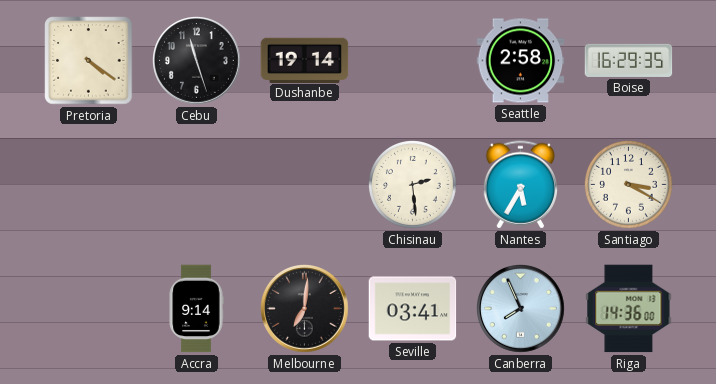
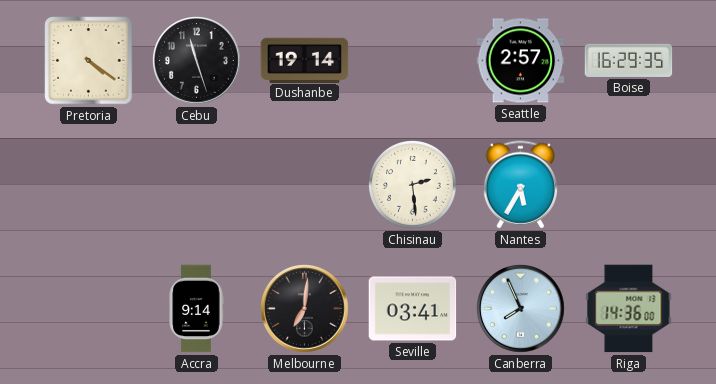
Seattle: 2:58 -> 2:57
Santiago: 3:20 -> none
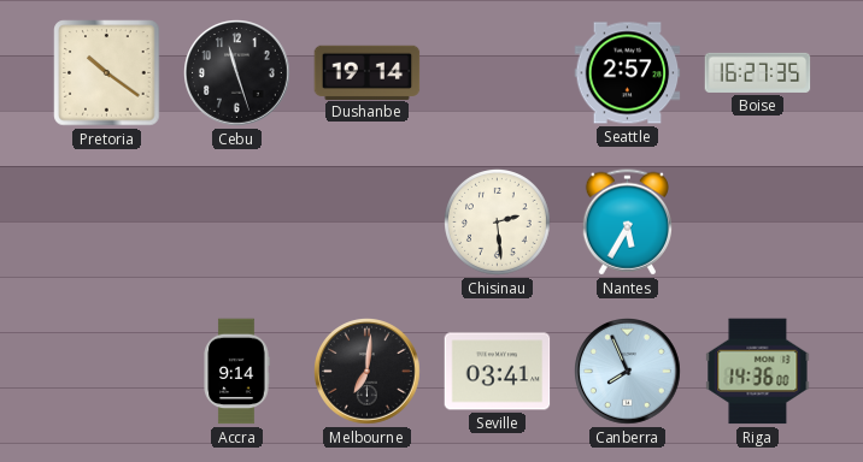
Pretoria: 4:21 -> 10:21
Boise: 16:29 -> 16:27
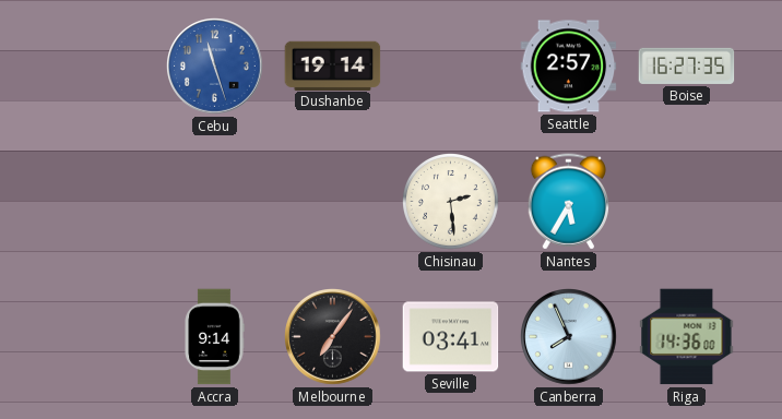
Pretoria: 10:21 -> none
Cebu dial: black -> blue
Melbourne: 7:01 -> 7:06
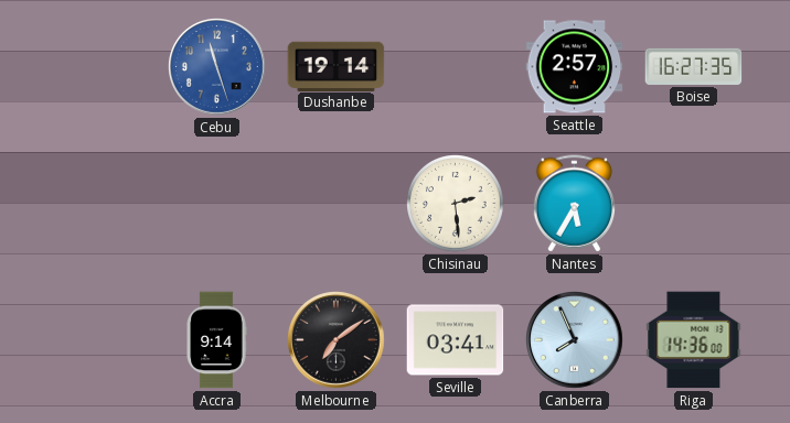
Melbourne: 7:06 -> 7:09
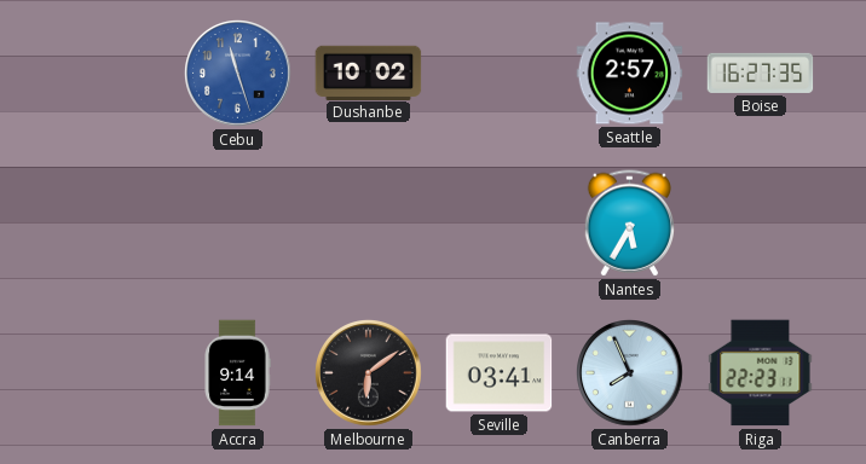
Dushanbe: 19:14 -> 10:02
Chisinau: 2:29 -> none
Melbourne: 7:09 -> 6:09
Riga: 14:36 -> 22:23
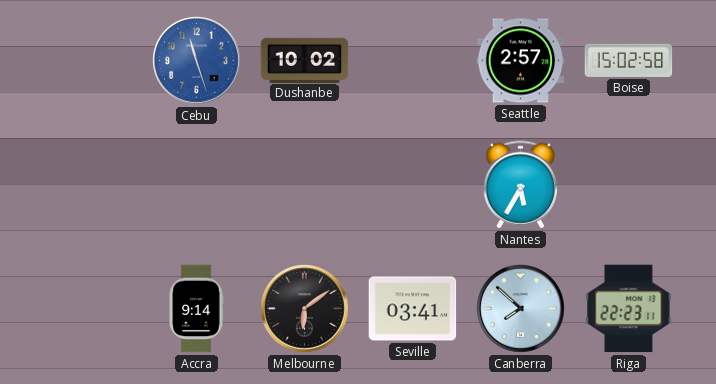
Boise: 16:27 -> 15:02
Canberra: 7:56 -> 7:52
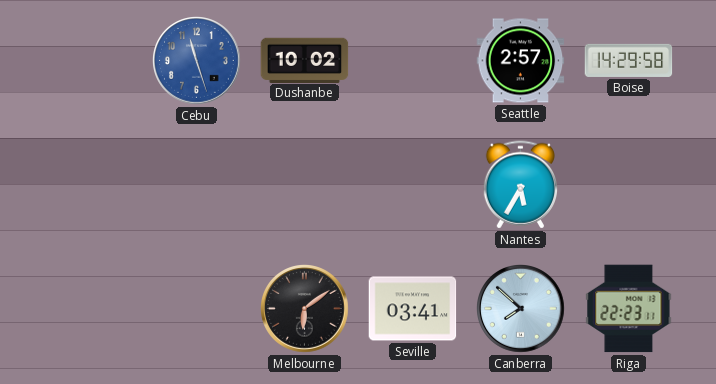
Boise: 15:02 -> 14:29
Accra: 9:14 -> none
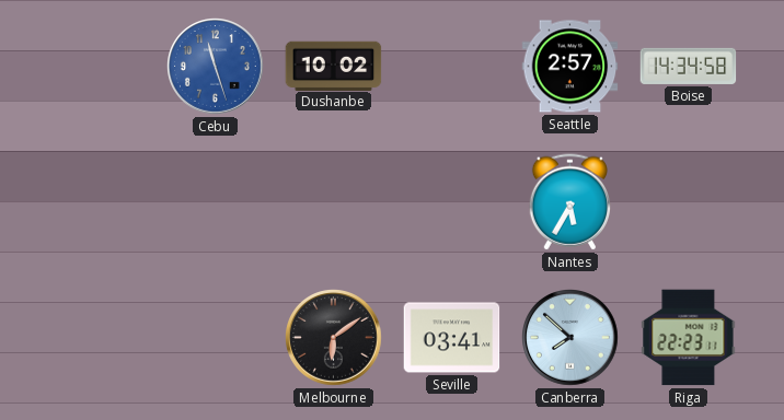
Boise: 14:29 -> 14:34
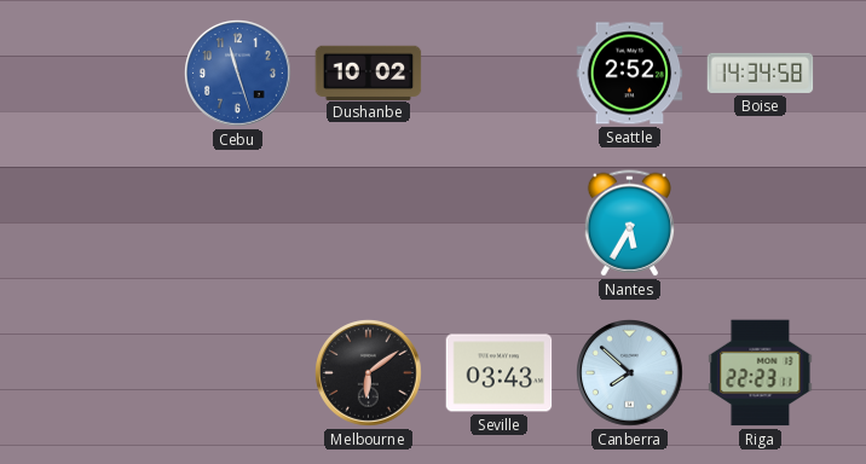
Seattle: 2:57 -> 2:52
Seville: 03:41 -> 03:43
